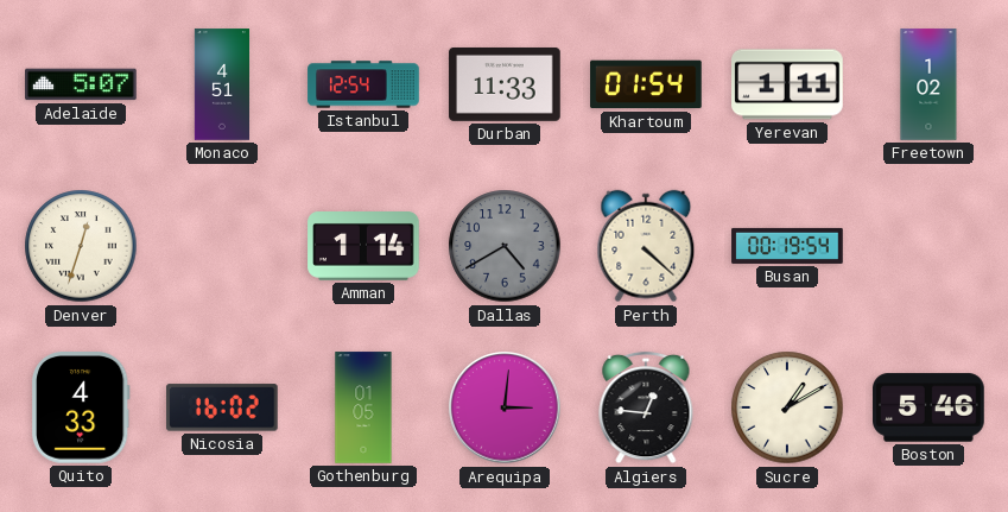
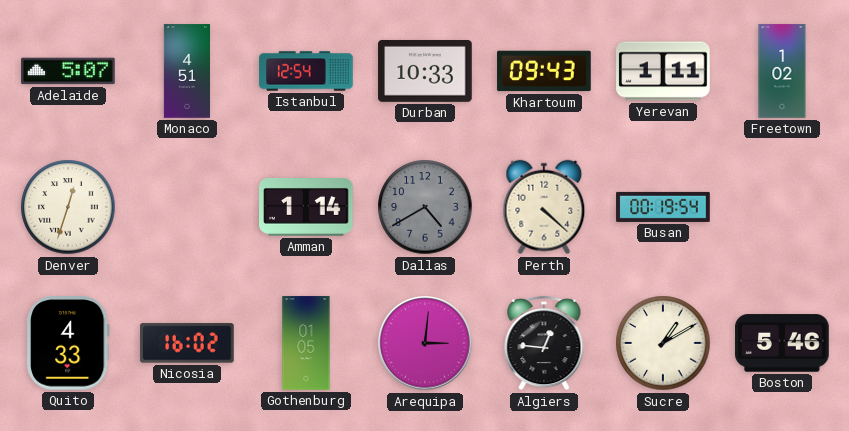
Durban: 11:33 -> 10:33
Khartoum: 01:54 -> 09:43
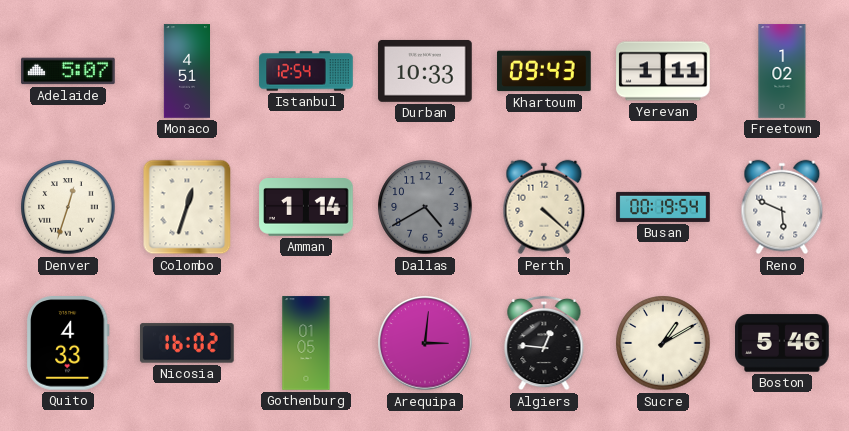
Colombo: none -> 12:33
Reno: none -> 5:49
